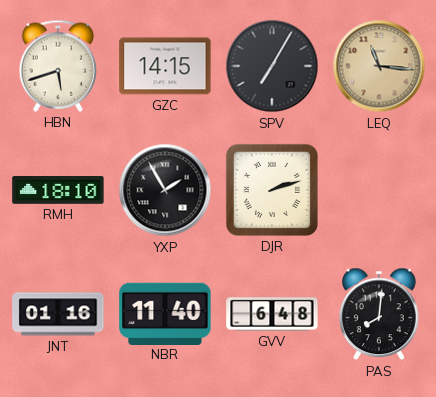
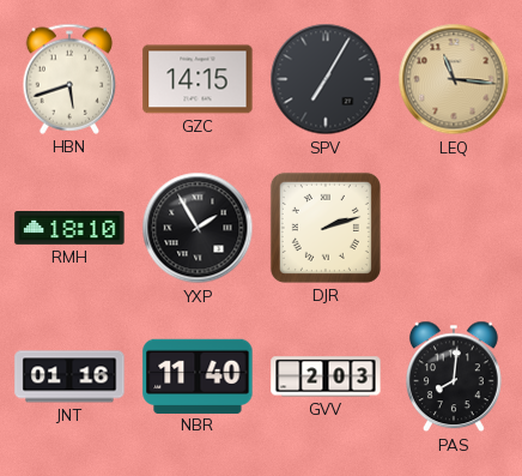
GVV: 6:48 -> 2:03
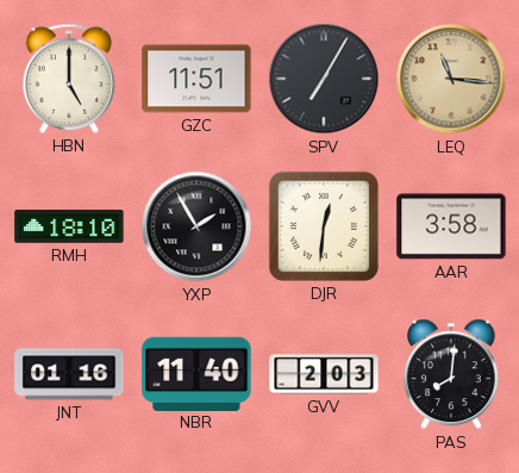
HBN: 5:42 -> 5:00
GZC: 14:15 -> 11:51
DJR: 2:12 -> 12:31
AAR: none -> 3:58
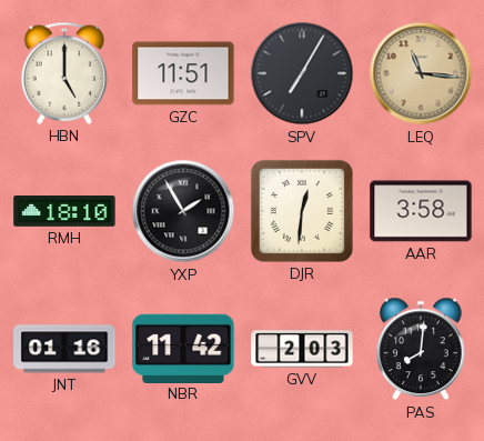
NBR: 11:40 -> 11:42
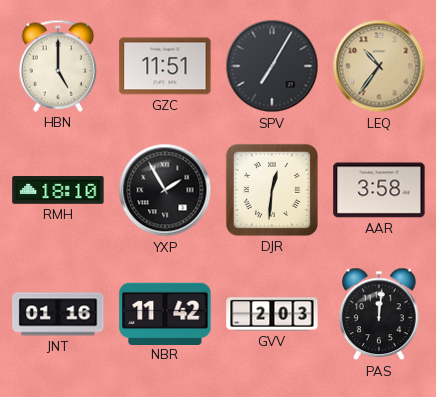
LEQ: 11:16 -> 10:36
PAS: 8:01 -> 12:01
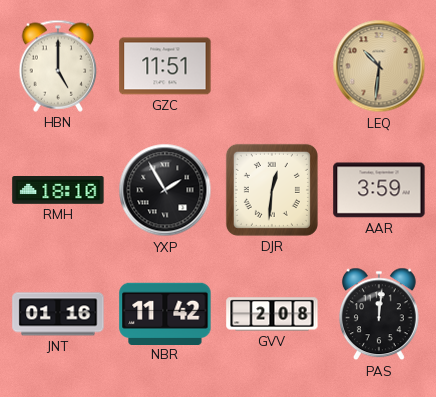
SPV: 7:05 -> none
LEQ: 10:36 -> 10:31
AAR: 3:58 -> 3:59
GVV: 2:03 -> 2:08
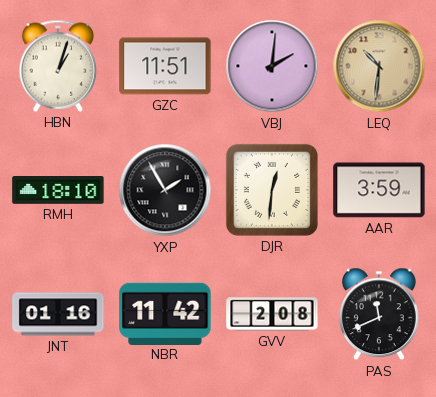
HBN: 5:00 -> 1:03
VBJ: none -> 2:01
PAS: 12:01 -> 11:41
